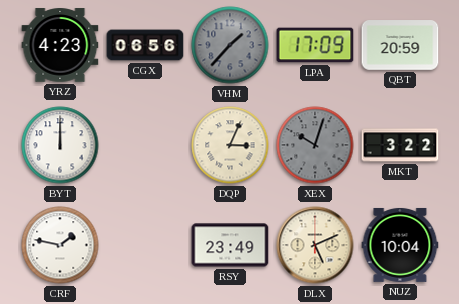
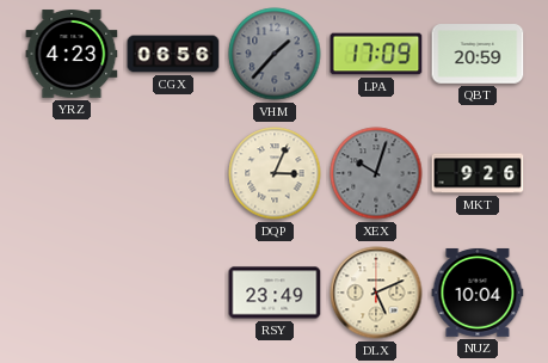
BYT: 12:00 -> none
MKT: 3:22 -> 9:26
CRF: 1:47 -> none
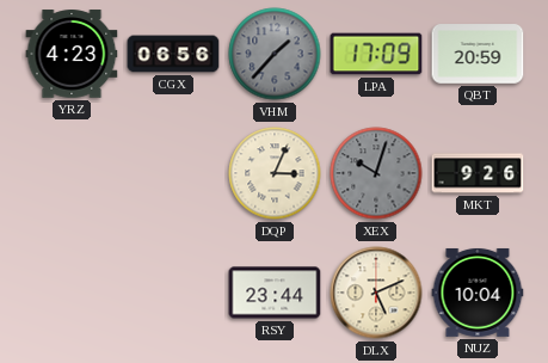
RSY: 23:49 -> 23:44
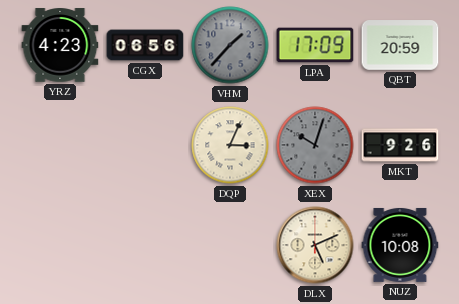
RSY: 23:44 -> none
NUZ: 10:04 -> 10:08
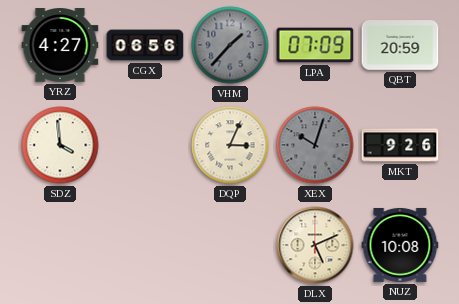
YRZ: 4:23 -> 4:27
LPA: 17:09 -> 07:09
SDZ: none -> 3:59
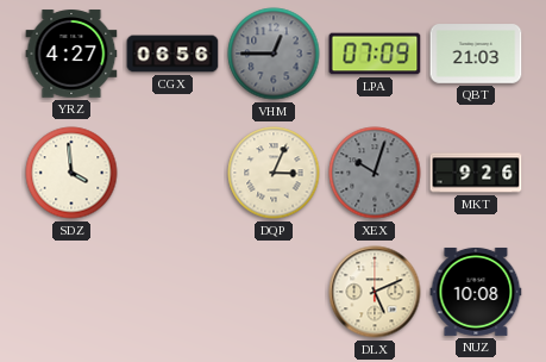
VHM: 1:37 -> 12:45
QBT: 20:59 -> 21:03
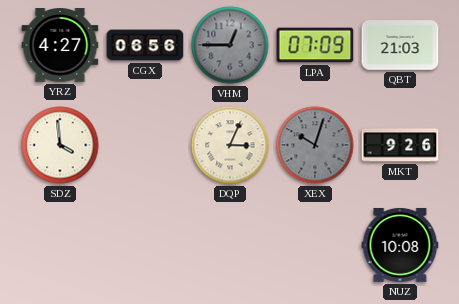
DLX: 5:11 -> none
